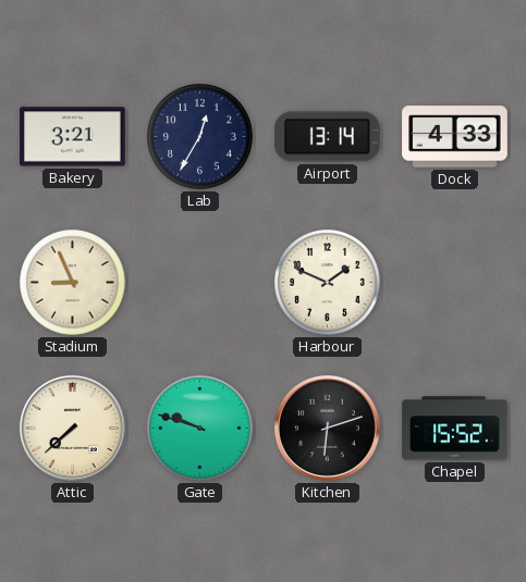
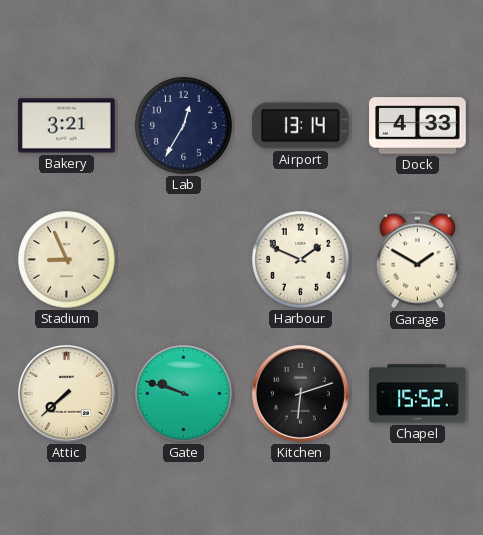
Garage: none -> 1:50
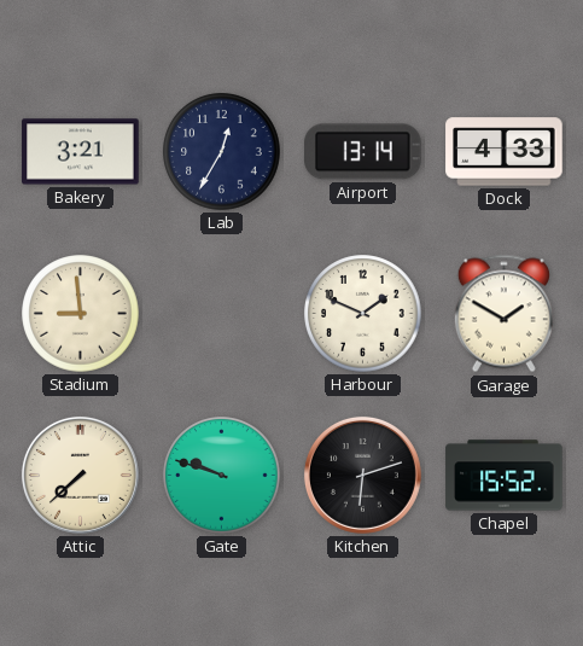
Stadium: 8:56 -> 8:59
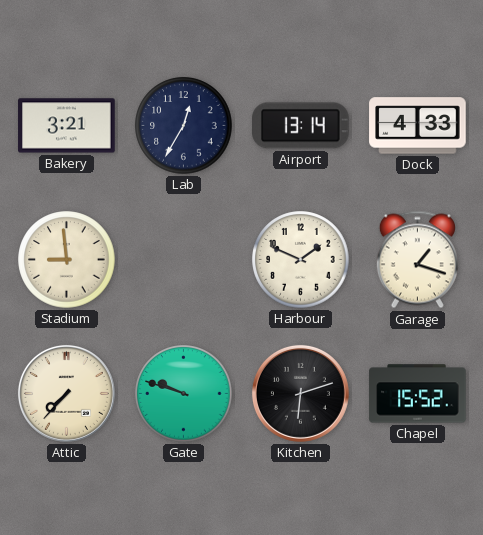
Garage: 1:50 -> 1:18
Attic: 7:38 -> 7:37
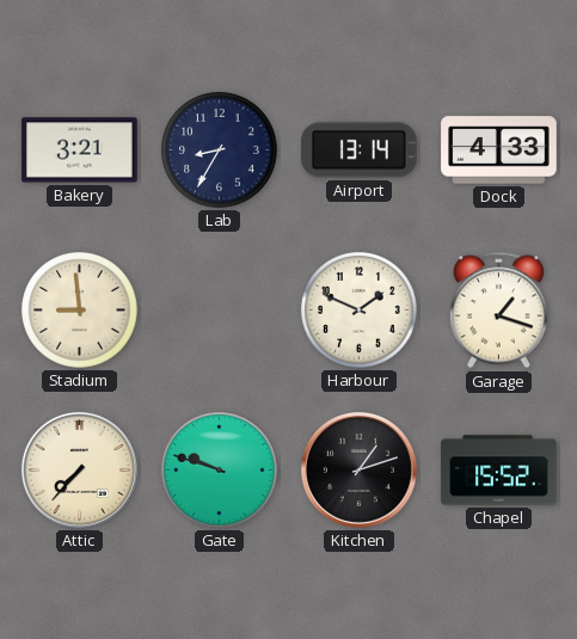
Lab: 12:35 -> 8:35
Kitchen: 6:12 -> 1:12
